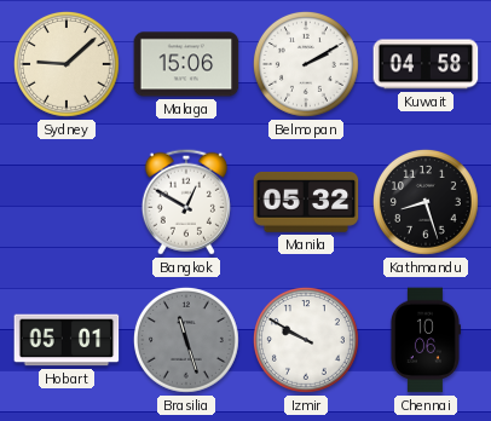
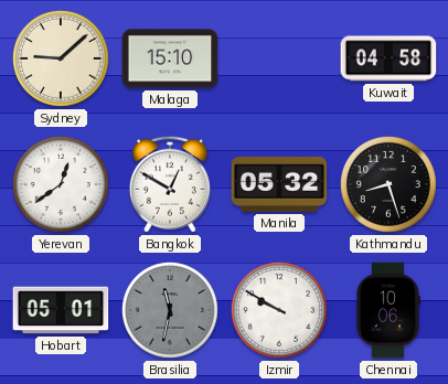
Malaga: 15:06 -> 15:10
Belmopan: 2:10 -> none
Yerevan: none -> 12:39
Brasilia: 11:27 -> 11:32
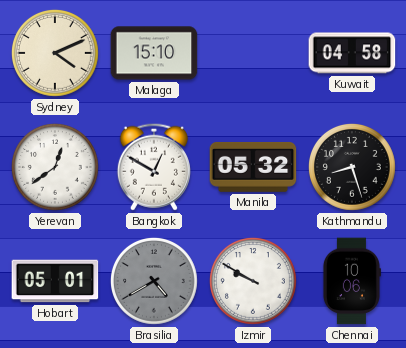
Sydney: 9:08 -> 4:11
Brasilia: 11:32 -> 4:40
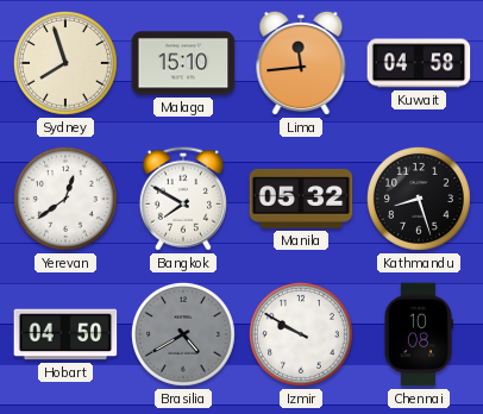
Sydney: 4:11 -> 7:57
Lima: none -> 11:44
Bangkok: 12:50 -> 7:50
Hobart: 05:01 -> 04:50
Chennai: 10:06 -> 10:08
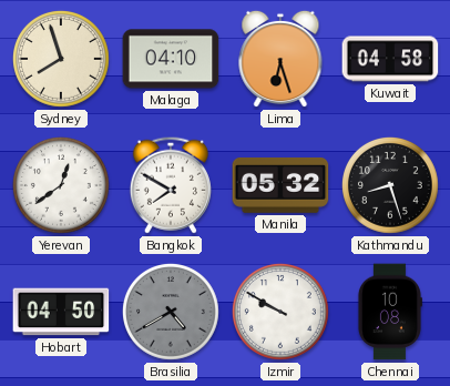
Malaga: 15:10 -> 04:10
Lima: 11:44 -> 6:27
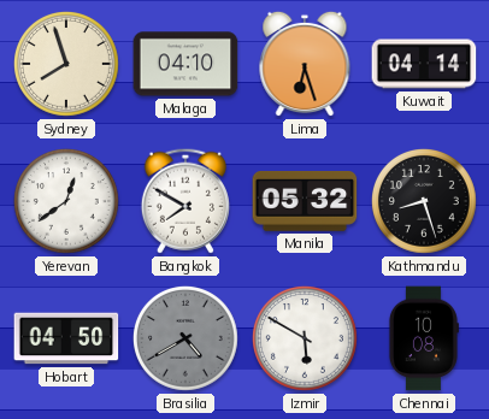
Kuwait: 04:58 -> 04:14
Izmir: 9:50 -> 5:50
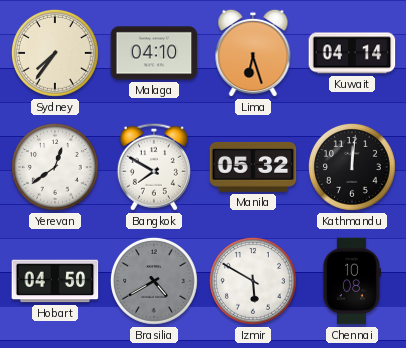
Sydney: 7:57 -> 7:36
Kathmandu: 8:27 -> 12:01
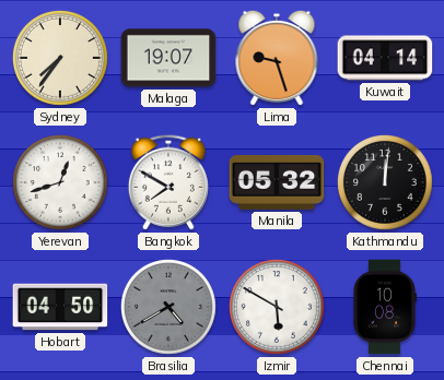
Malaga: 04:10 -> 19:07
Lima: 6:27 -> 9:27
Yerevan: 12:39 -> 12:42
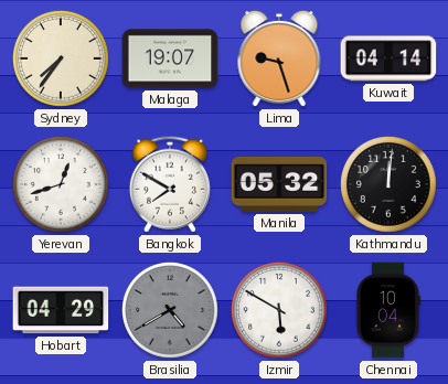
Hobart: 04:50 -> 04:29
Chennai: 10:08 -> 10:04
